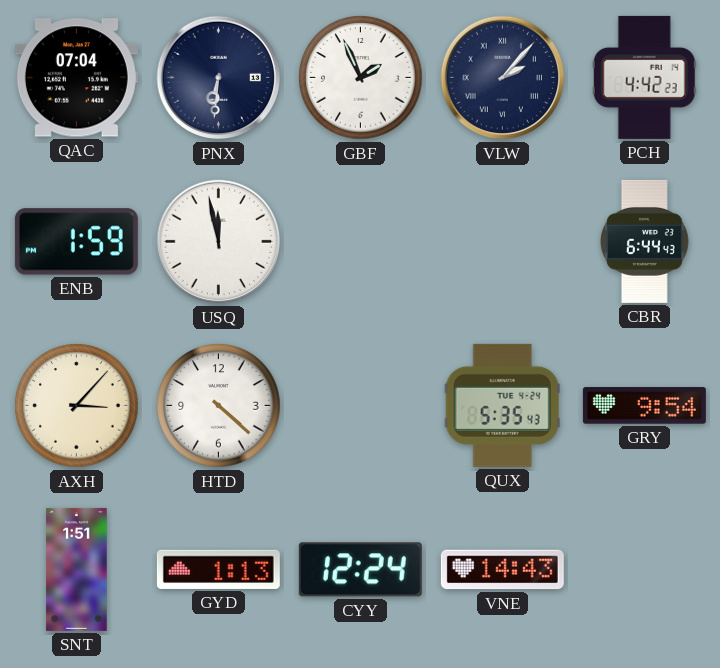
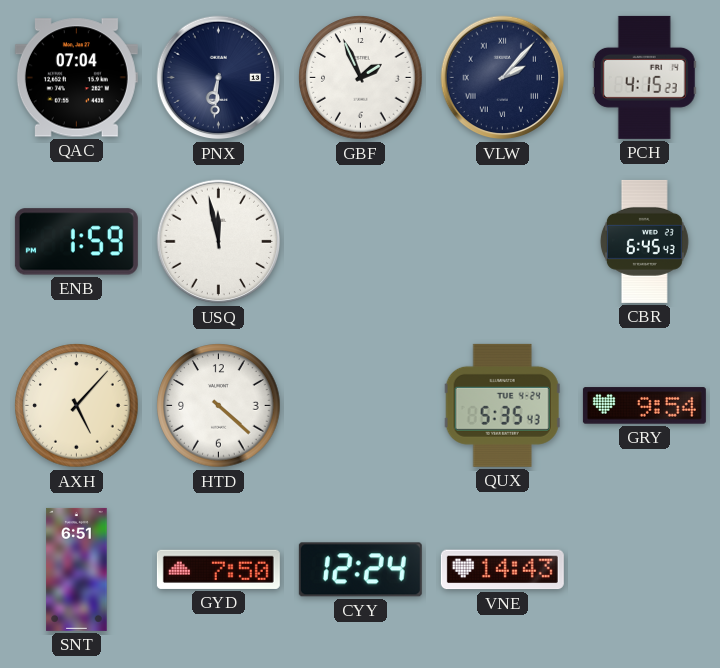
PCH: 4:42 -> 4:15
CBR: 6:44 -> 6:45
AXH: 3:07 -> 5:07
SNT: 1:51 -> 6:51
GYD: 1:13 -> 7:50
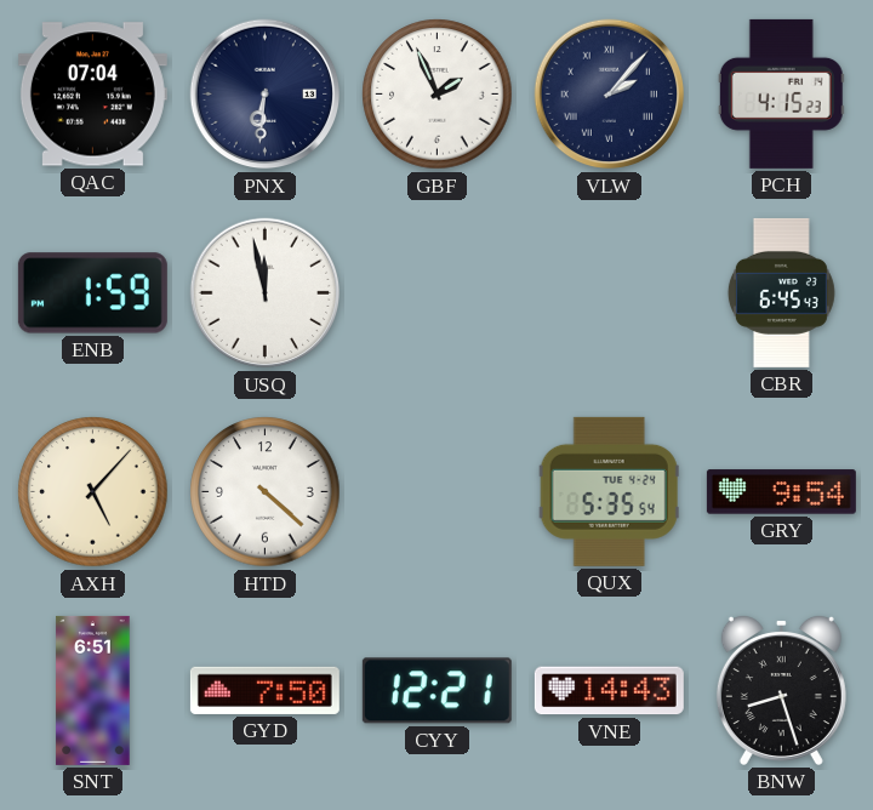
QUX: 5:35:43 -> 5:35:54
CYY: 12:24 -> 12:21
BNW: none -> 8:27
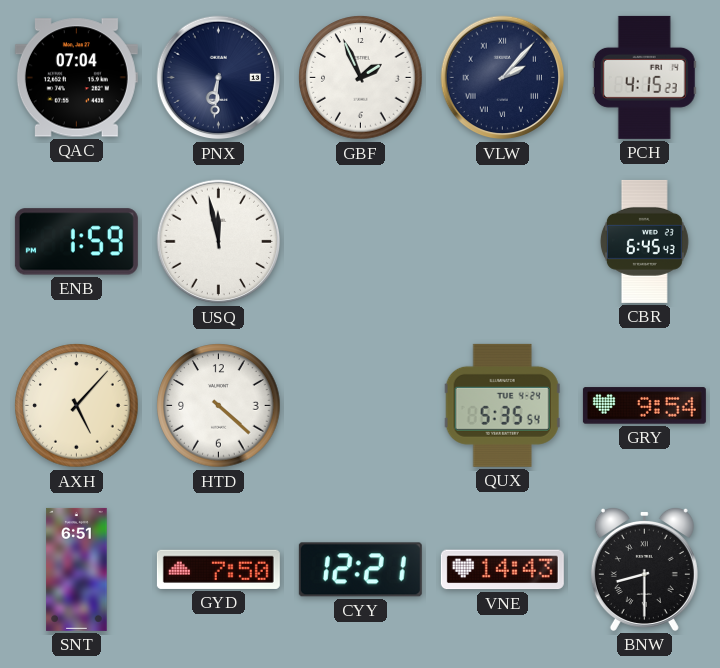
BNW: 8:27 -> 8:30
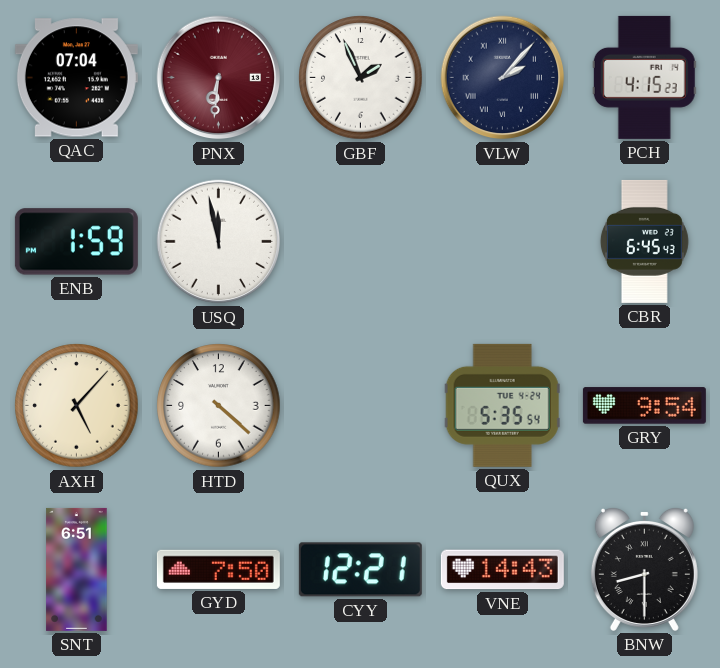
PNX dial: navy -> burgundy
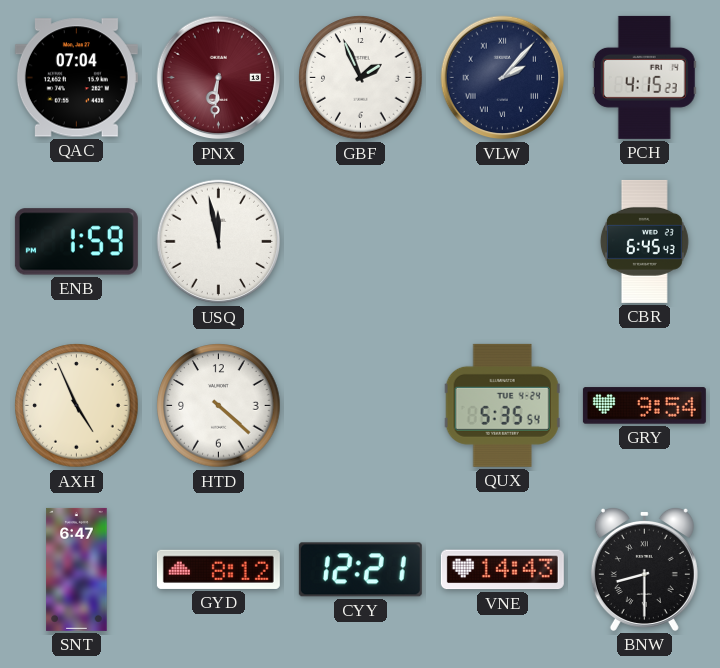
AXH: 5:07 -> 4:56
SNT: 6:51 -> 6:47
GYD: 7:50 -> 8:12
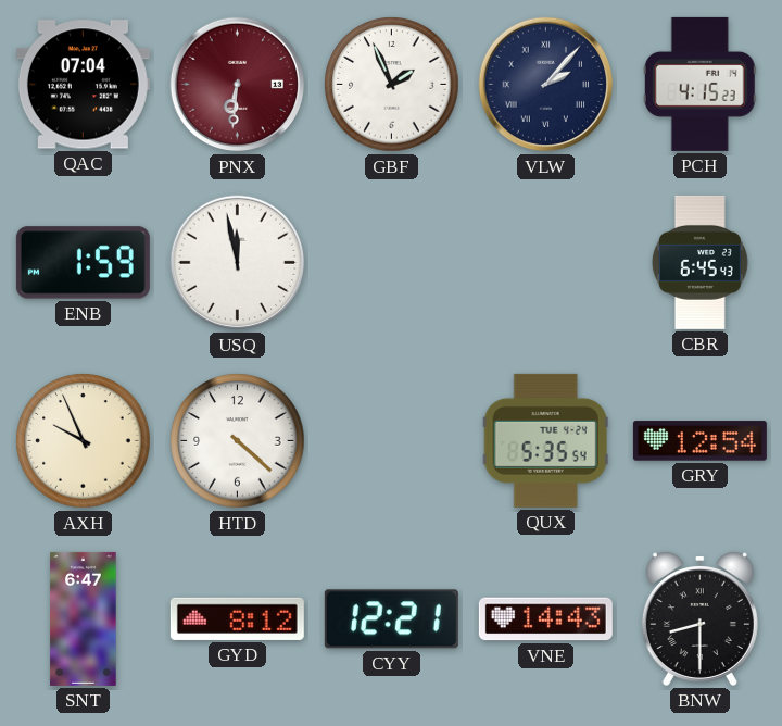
AXH: 4:56 -> 9:56
GRY: 9:54 -> 12:54
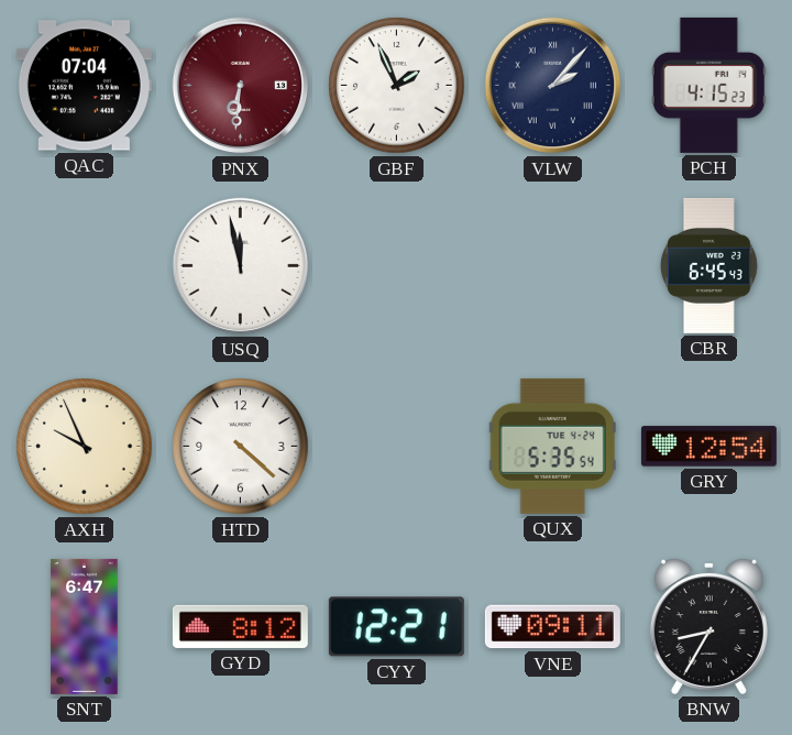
ENB: 1:59 -> none
VNE: 14:43 -> 09:11
BNW: 8:30 -> 8:35
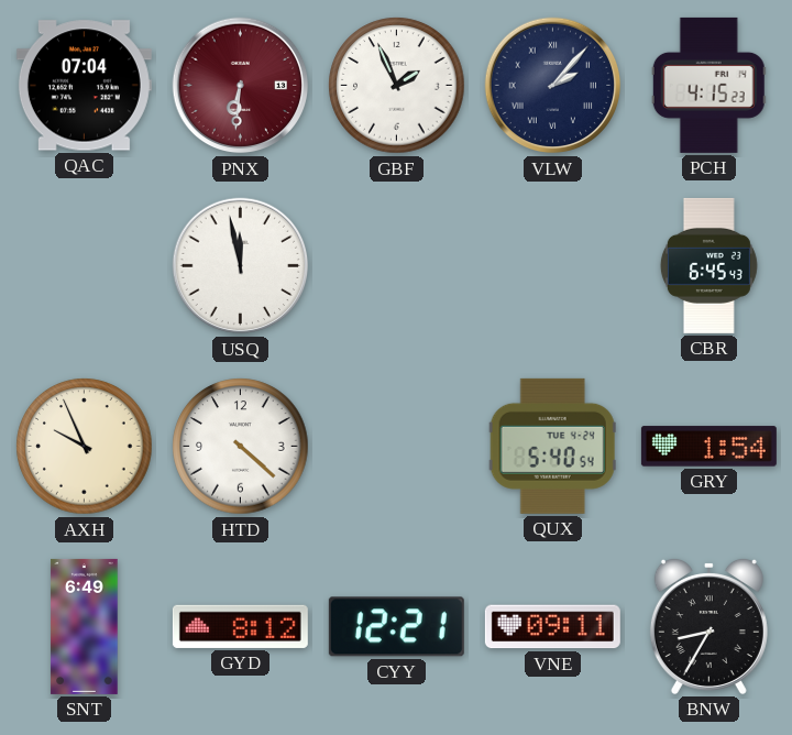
QUX: 5:35 -> 5:40
GRY: 12:54 -> 1:54
SNT: 6:47 -> 6:49
